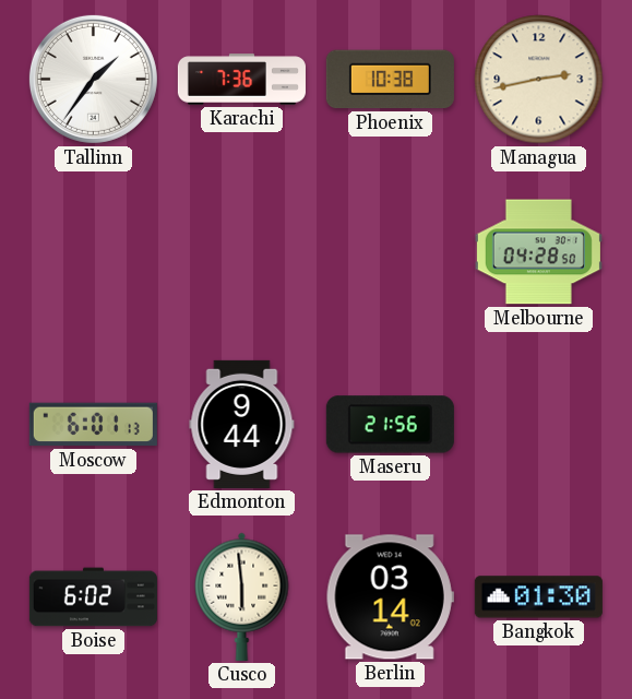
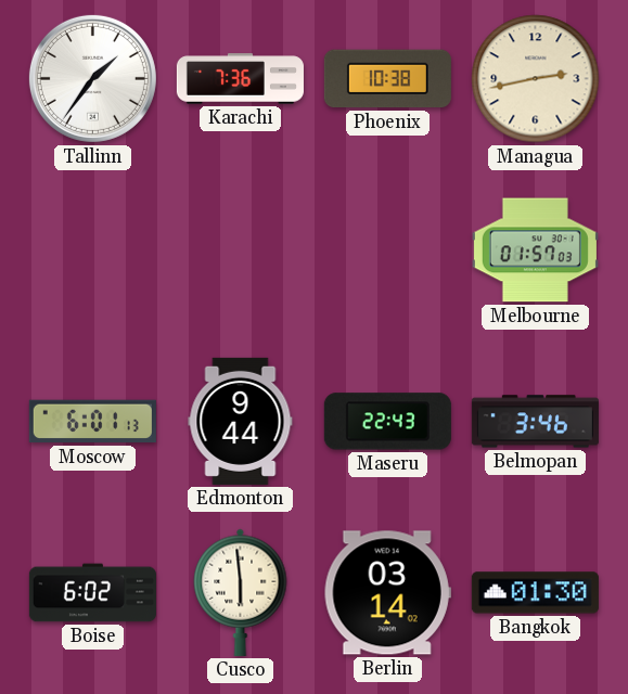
Melbourne: 04:28 -> 01:57
Maseru: 21:56 -> 22:43
Belmopan: none -> 3:46
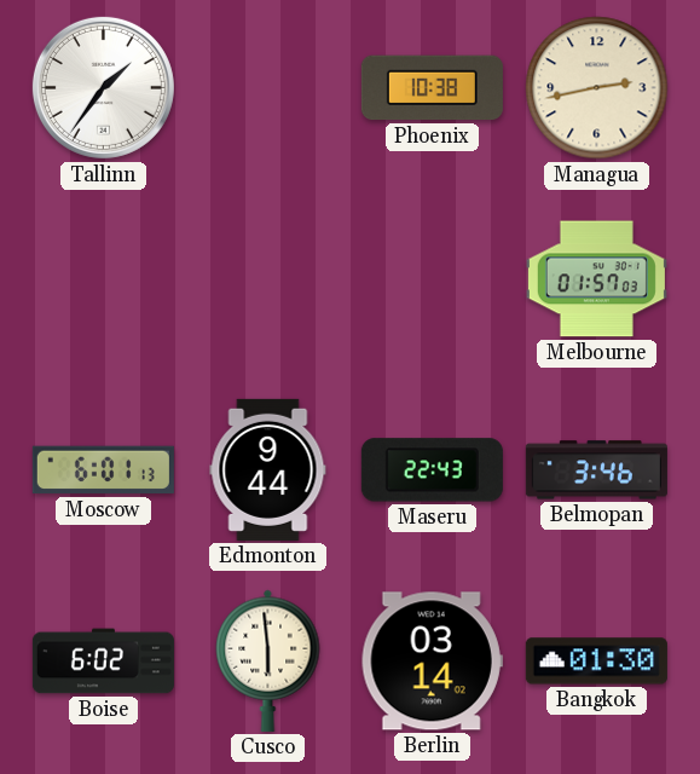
Karachi: 7:36 -> none
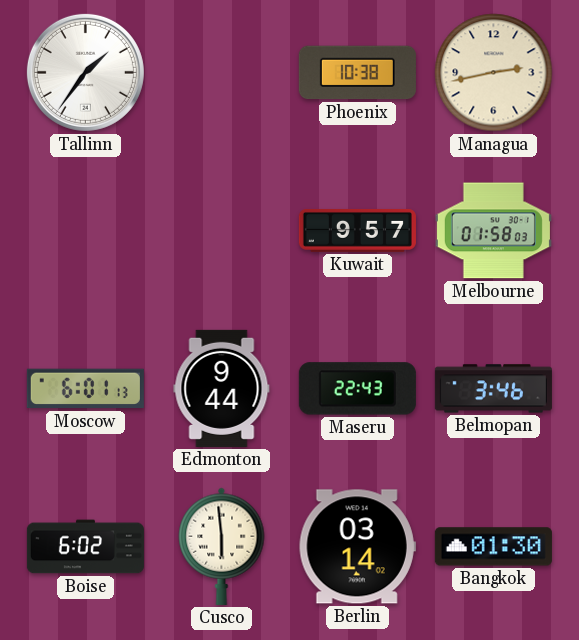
Kuwait: none -> 9:57
Melbourne: 01:57 -> 01:58
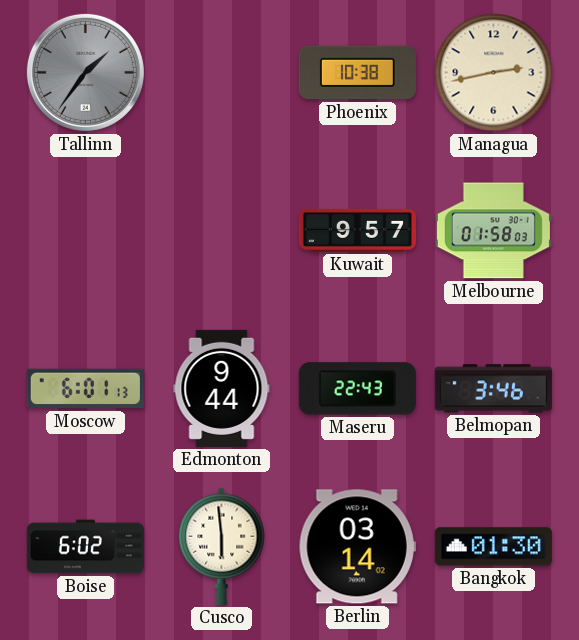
Tallinn dial: white -> grey
